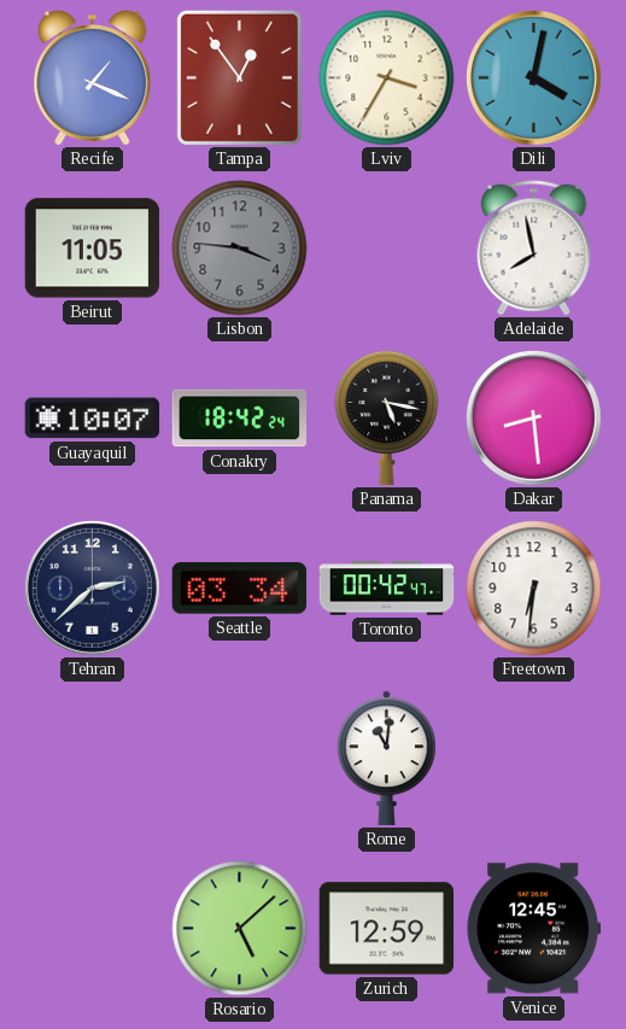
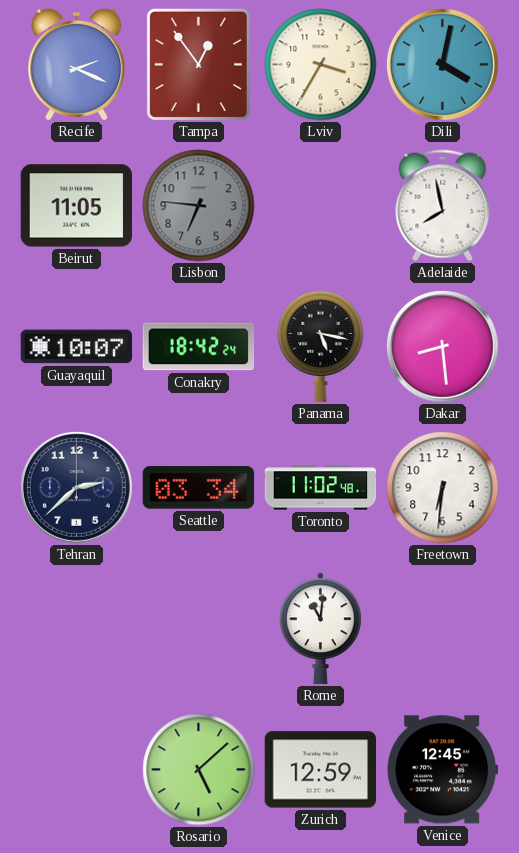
Recife: 1:19 -> 2:19
Lisbon: 3:46 -> 6:46
Toronto: 00:42 -> 11:02
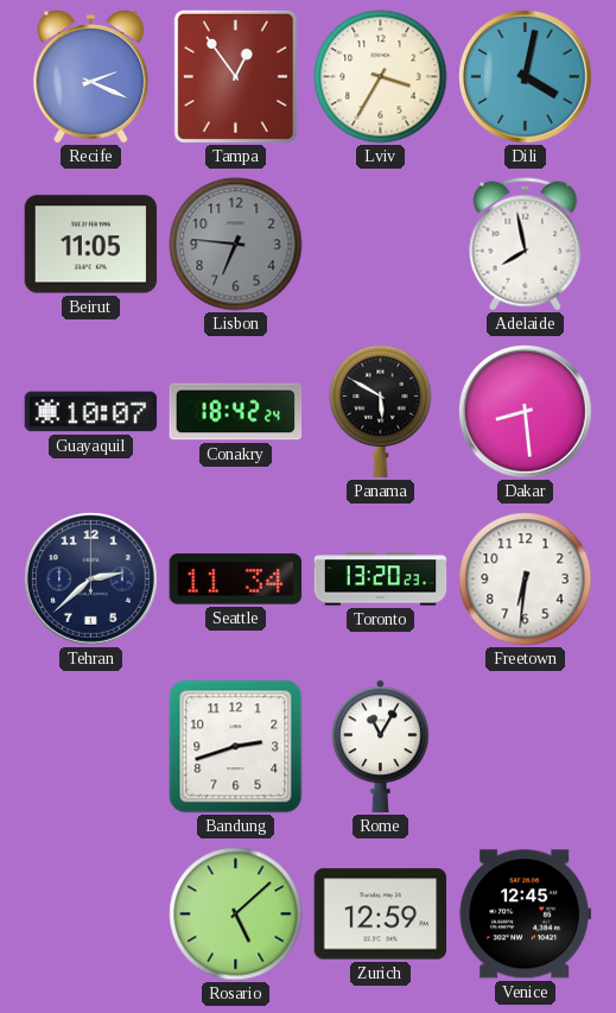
Panama: 5:17 -> 5:50
Seattle: 03:34 -> 11:34
Toronto: 11:02 -> 13:20
Bandung: none -> 2:42
Rome: 11:01 -> 11:05
